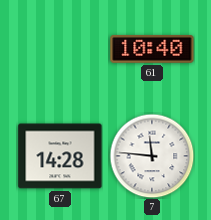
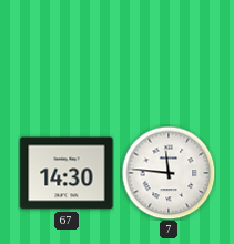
61: 10:40 -> none
67: 14:28 -> 14:30
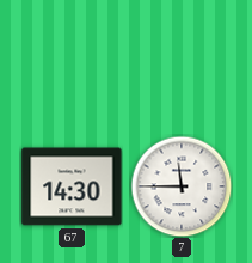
7: 11:46 -> 11:45
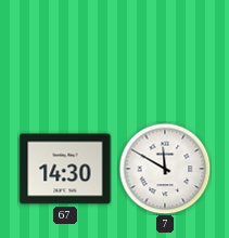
7: 11:45 -> 11:50
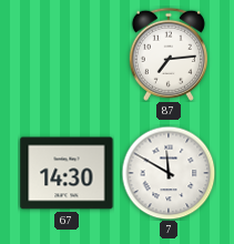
87: none -> 7:14
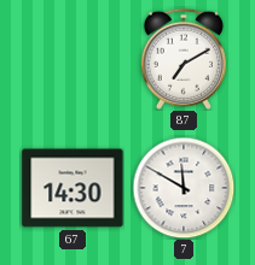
87: 7:14 -> 7:10
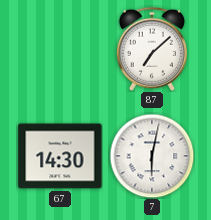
87: 7:10 -> 7:08
7: 11:50 -> 6:02
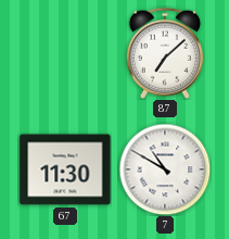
67: 14:30 -> 11:30
7: 6:02 -> 10:50
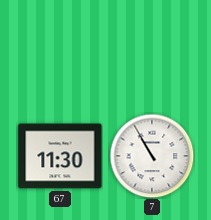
87: 7:08 -> none
7: 10:50 -> 10:55
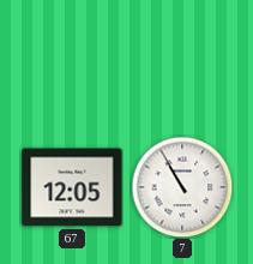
67: 11:30 -> 12:05
